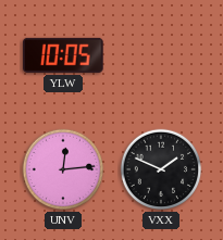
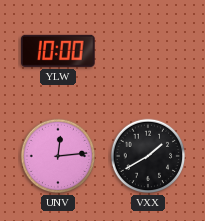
YLW: 10:05 -> 10:00
VXX: 1:49 -> 1:40
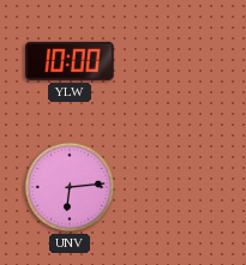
UNV: 12:14 -> 6:14
VXX: 1:40 -> none
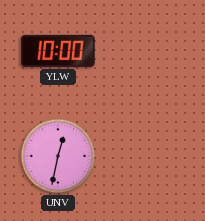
UNV: 6:14 -> 12:32
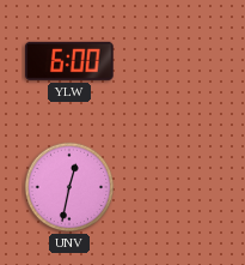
YLW: 10:00 -> 6:00
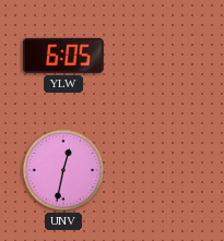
YLW: 6:00 -> 6:05
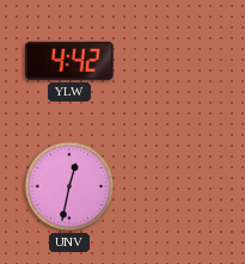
YLW: 6:05 -> 4:42
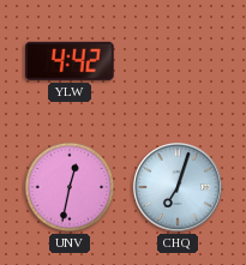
CHQ: none -> 7:03
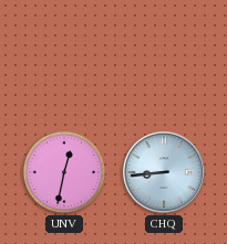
YLW: 4:42 -> none
CHQ: 7:03 -> 8:44
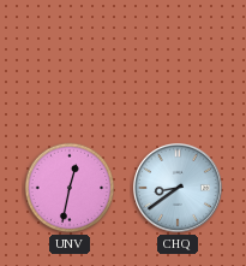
CHQ: 8:44 -> 8:39
